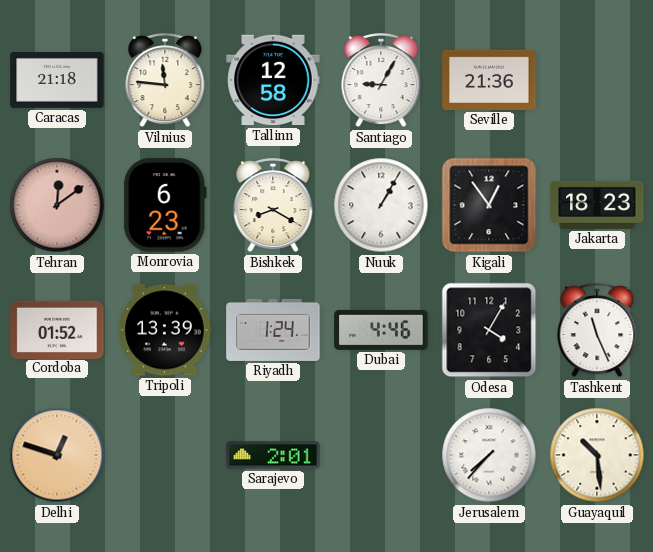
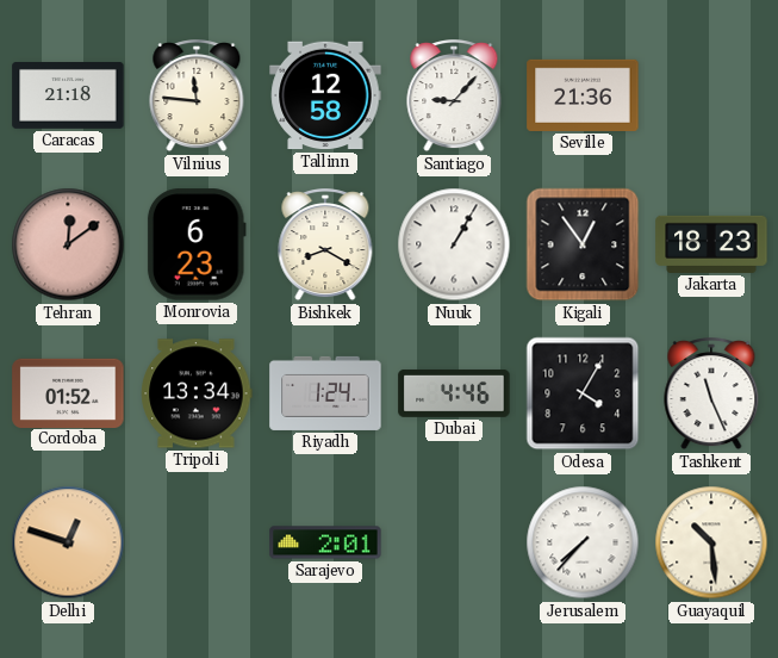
Santiago: 9:05 -> 9:07
Tripoli: 13:39 -> 13:34
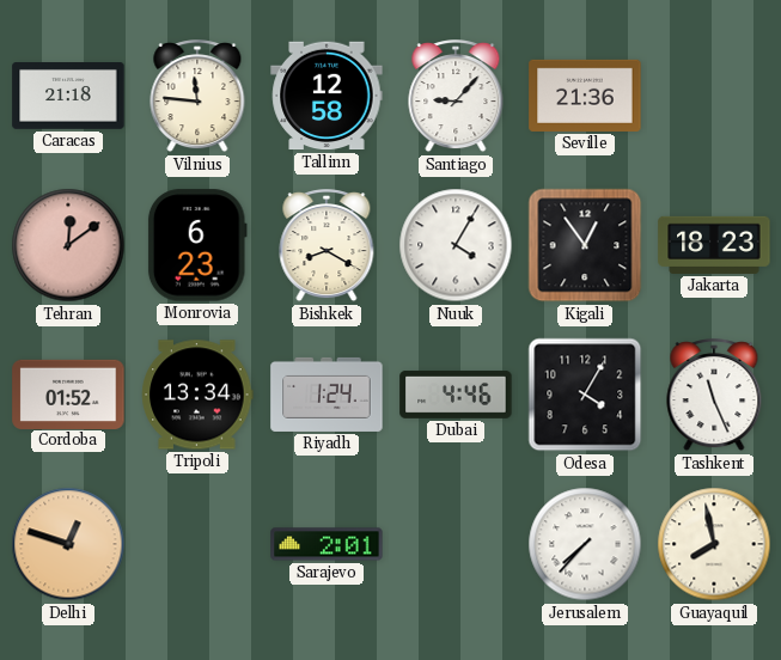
Nuuk: 1:05 -> 4:05
Guayaquil: 10:29 -> 7:58
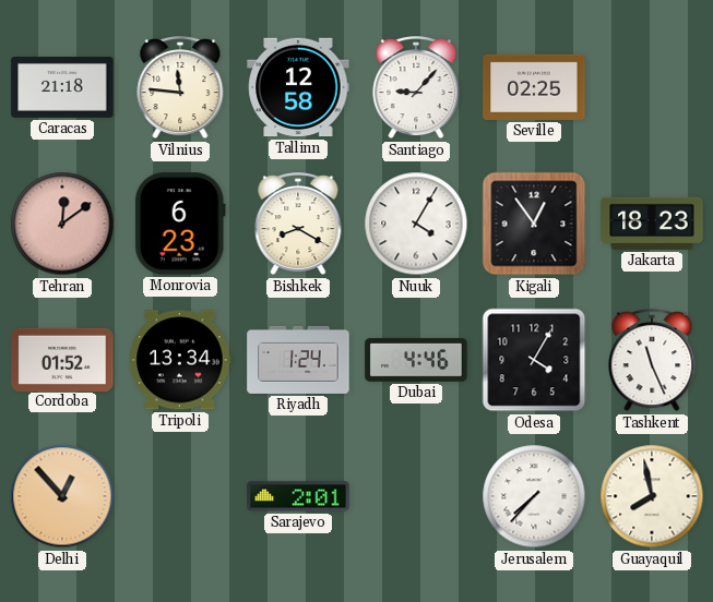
Seville: 21:36 -> 02:25
Delhi: 12:48 -> 12:53
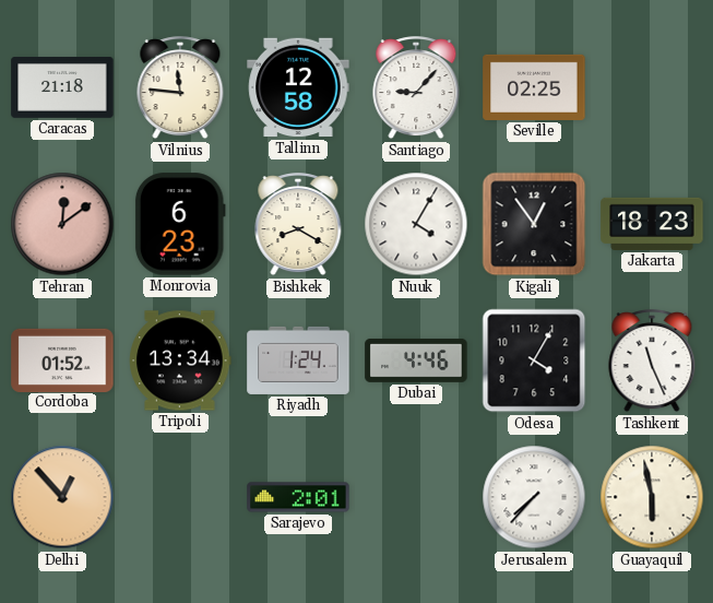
Guayaquil: 7:58 -> 5:58
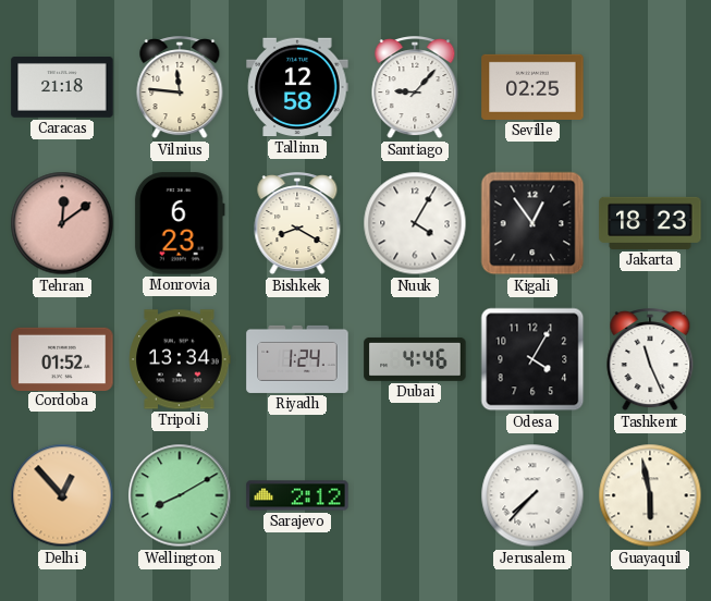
Wellington: none -> 8:10
Sarajevo: 2:01 -> 2:12
